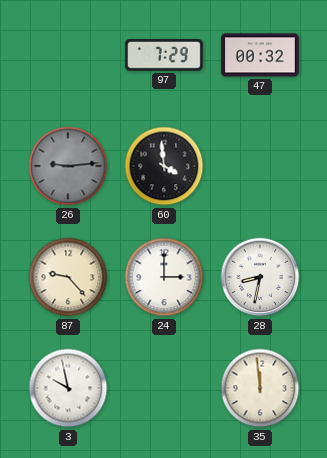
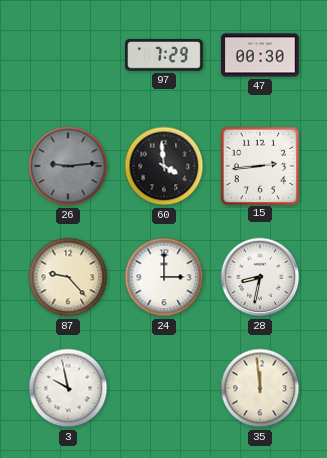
47: 00:32 -> 00:30
15: none -> 2:44
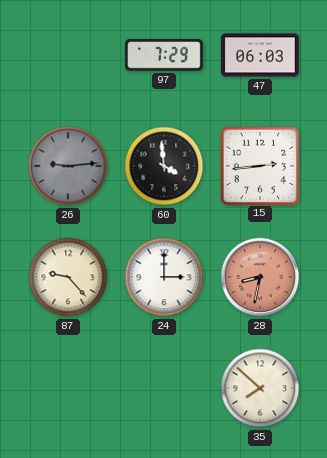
47: 00:30 -> 06:03
28 dial: white -> salmon
3: 9:58 -> none
35: 11:59 -> 7:52
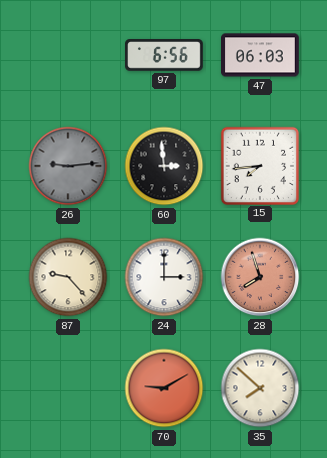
97: 7:29 -> 6:56
60: 3:59 -> 2:59
15: 2:44 -> 7:44
28: 8:32 -> 7:57
70: none -> 9:10
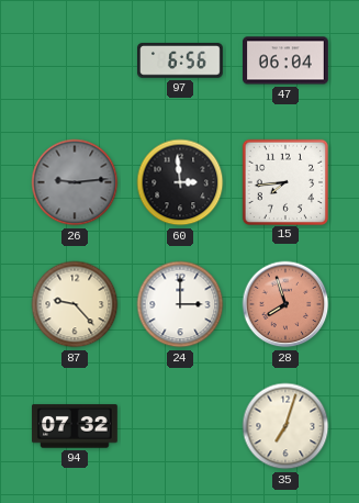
47: 06:03 -> 06:04
94: none -> 07:32
70: 9:10 -> none
35: 7:52 -> 7:03
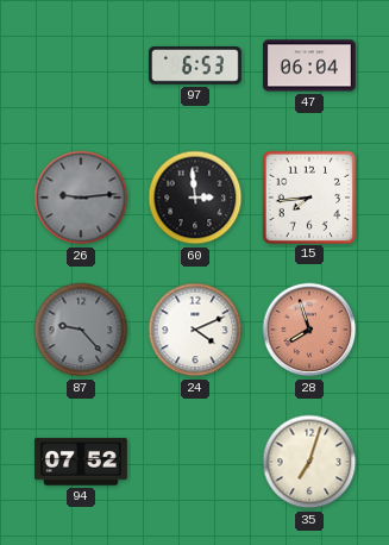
97: 6:56 -> 6:53
87 dial: cream -> grey
24: 3:00 -> 4:11
94: 07:32 -> 07:52
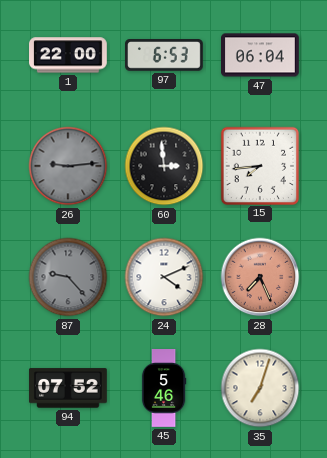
1: none -> 22:00
28: 7:57 -> 7:26
45: none -> 5:46
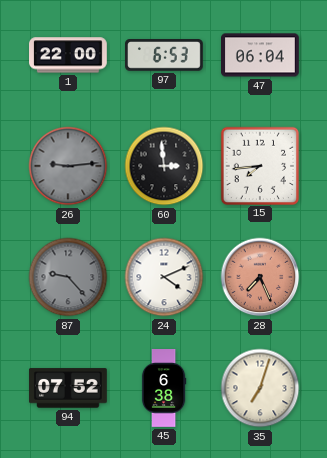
45: 5:46 -> 6:38
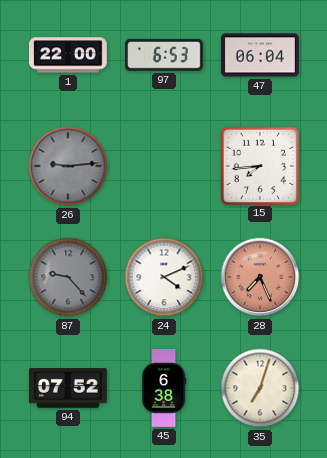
60: 2:59 -> none
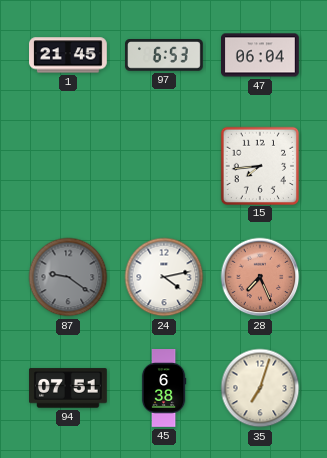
1: 22:00 -> 21:45
26: 9:14 -> none
87: 9:23 -> 9:21
24: 4:11 -> 4:13
94: 07:52 -> 07:51
